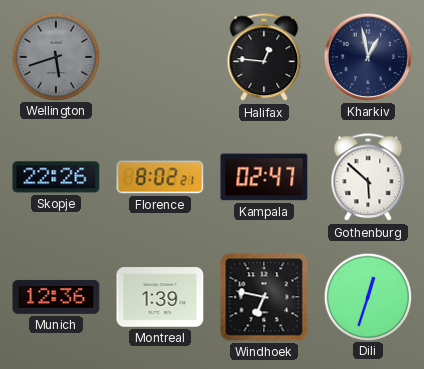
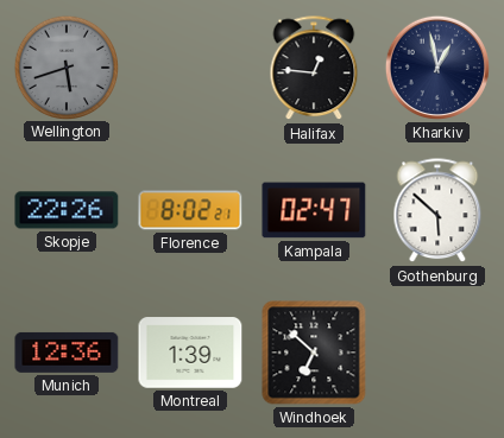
Windhoek: 6:47 -> 6:52
Dili: 12:33 -> none
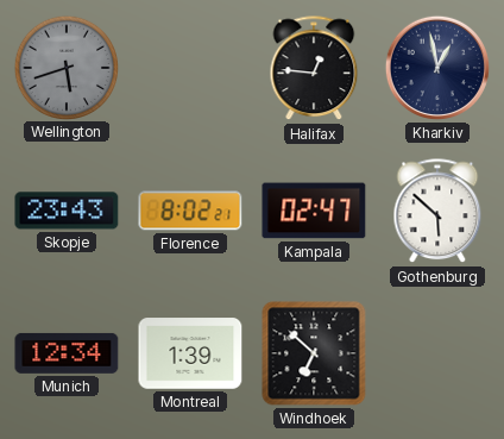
Skopje: 22:26 -> 23:43
Munich: 12:36 -> 12:34
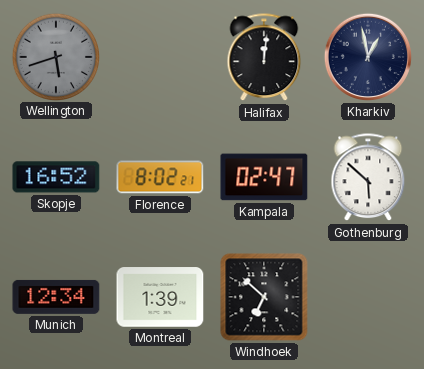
Halifax: 12:46 -> 12:01
Skopje: 23:43 -> 16:52
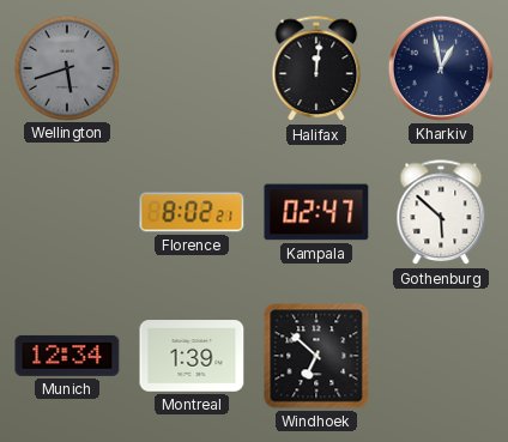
Skopje: 16:52 -> none
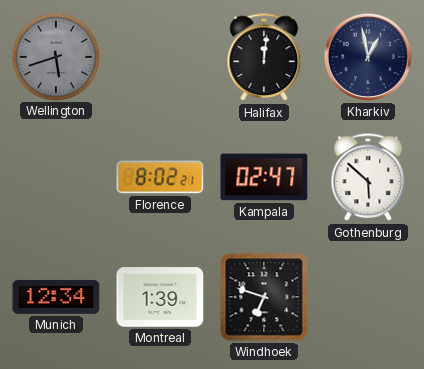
Windhoek: 6:52 -> 6:48
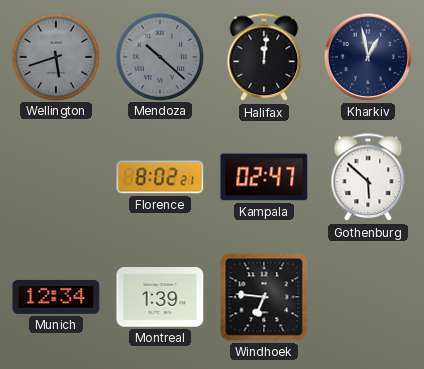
Mendoza: none -> 10:22
Windhoek: 6:48 -> 6:46
